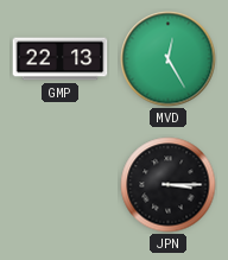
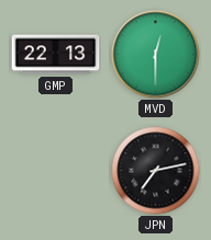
MVD: 12:25 -> 12:30
JPN: 3:15 -> 7:13
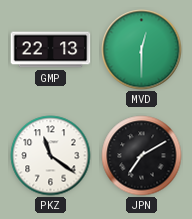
PKZ: none -> 11:21
JPN: 7:13 -> 7:10
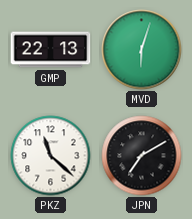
MVD: 12:30 -> 6:03
PKZ: 11:21 -> 11:22
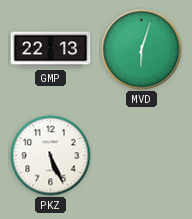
PKZ: 11:22 -> 5:26
JPN: 7:10 -> none
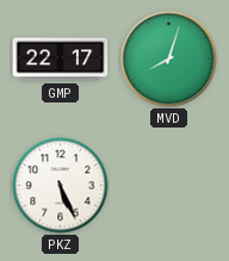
GMP: 22:13 -> 22:17
MVD: 6:03 -> 8:03
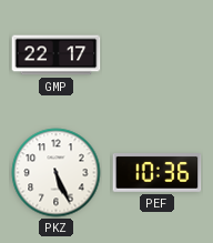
MVD: 8:03 -> none
PEF: none -> 10:36
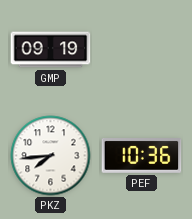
GMP: 22:17 -> 09:19
PKZ: 5:26 -> 7:44
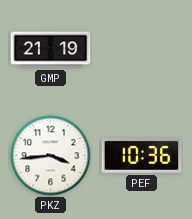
GMP: 09:19 -> 21:19
PKZ: 7:44 -> 3:44
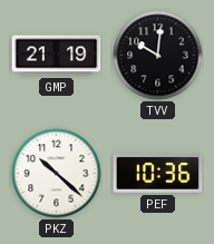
TVV: none -> 10:01
PKZ: 3:44 -> 10:22
